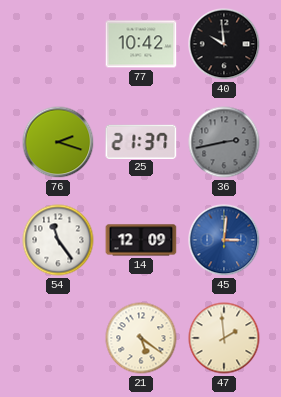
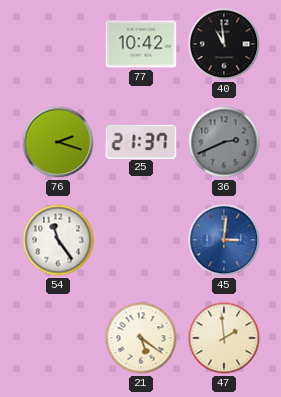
40: 9:59 -> 10:59
36: 2:43 -> 2:41
14: 12:09 -> none
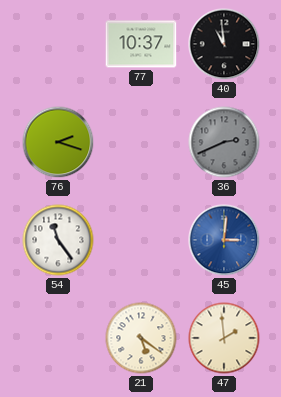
77: 10:42 -> 10:37
25: 21:37 -> none
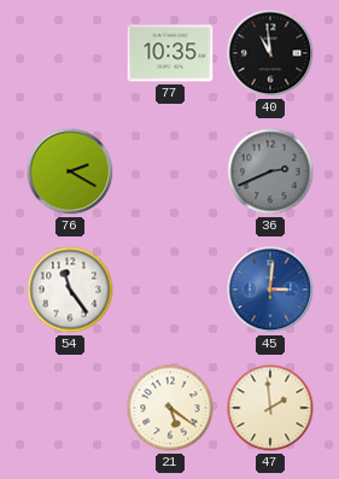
77: 10:37 -> 10:35
76: 2:18 -> 2:20
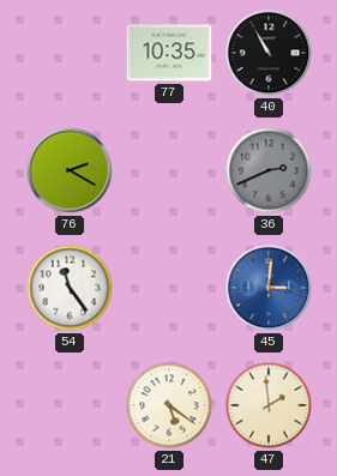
40: 10:59 -> 10:55
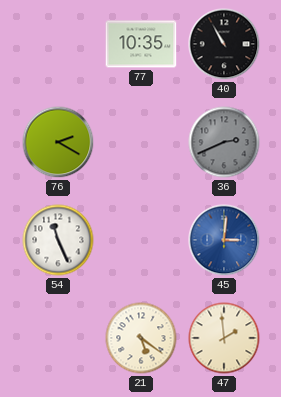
54: 11:24 -> 11:26
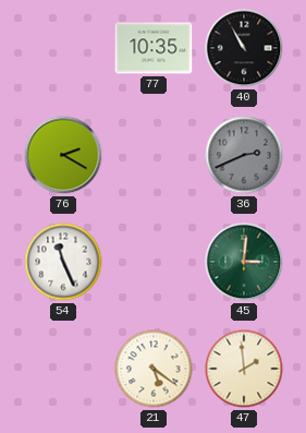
45 dial: blue -> green
